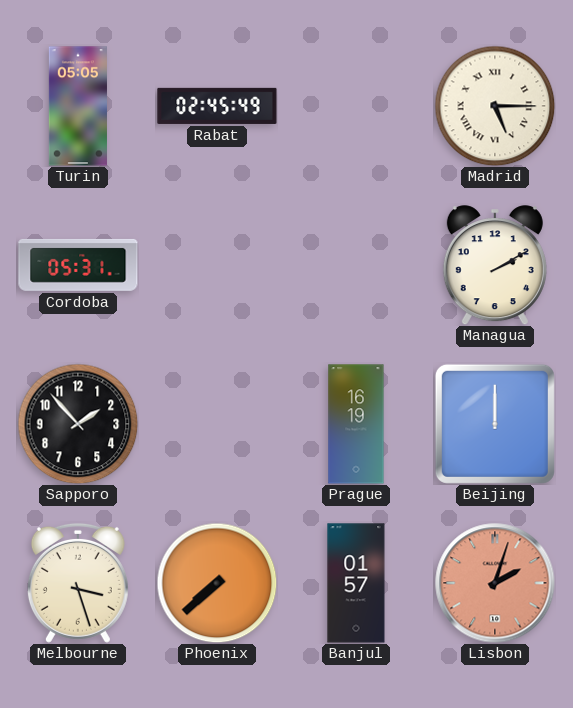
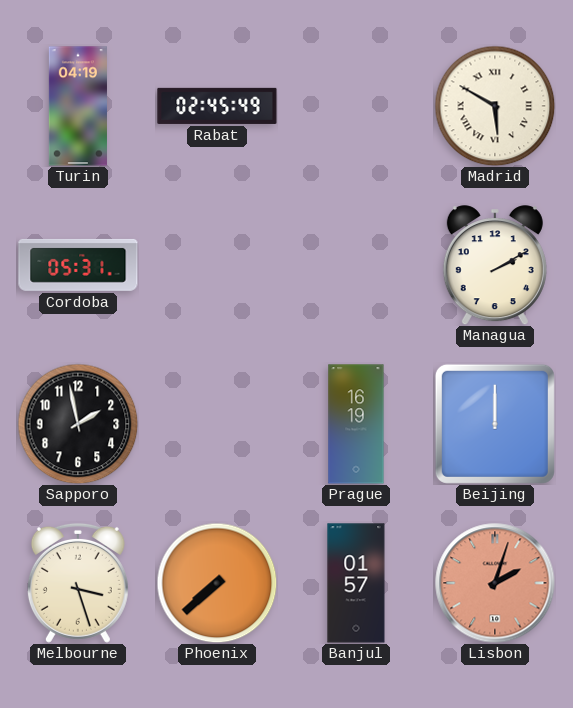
Turin: 05:05 -> 04:19
Madrid: 5:15 -> 5:50
Sapporo: 1:53 -> 1:58
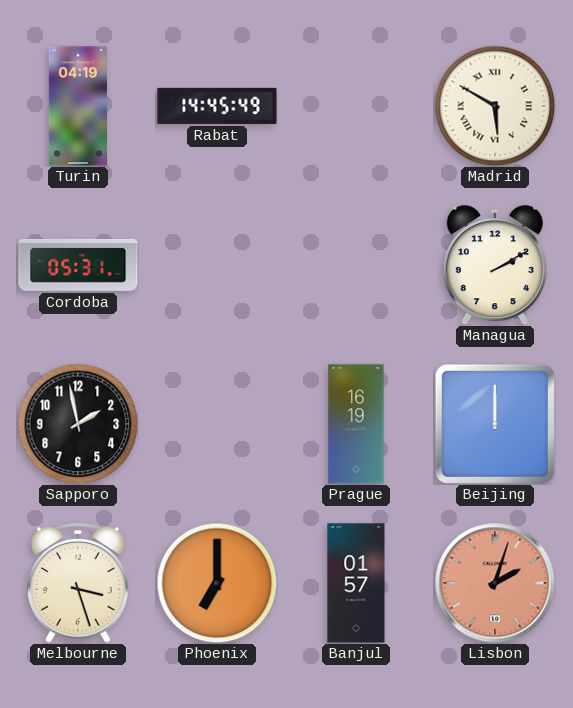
Rabat: 02:45 -> 14:45
Phoenix: 7:38 -> 7:00
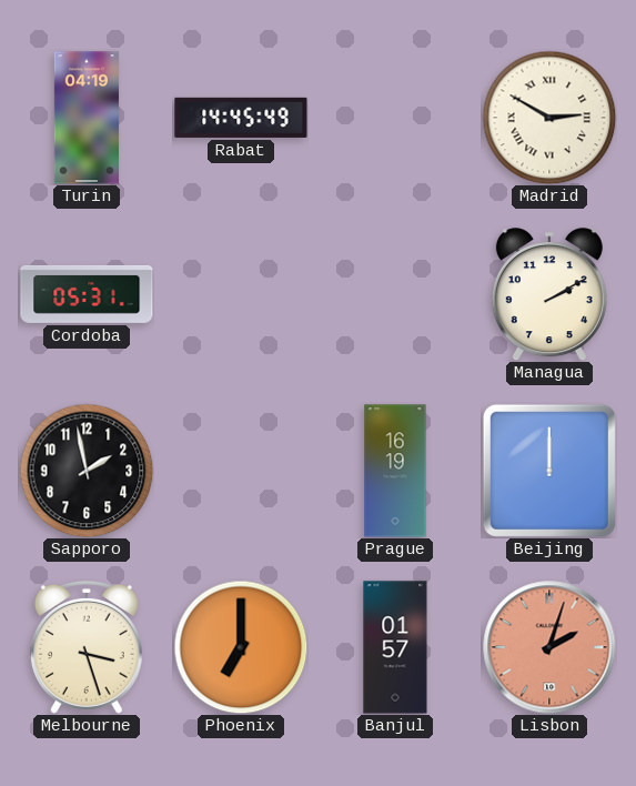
Madrid: 5:50 -> 2:50
